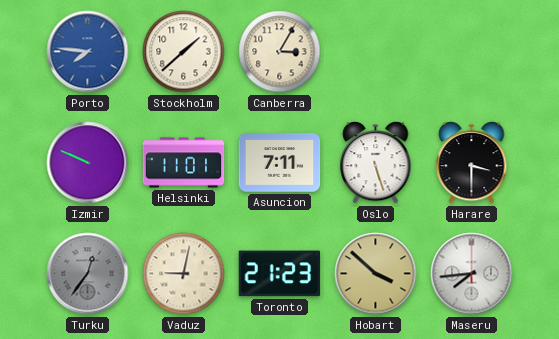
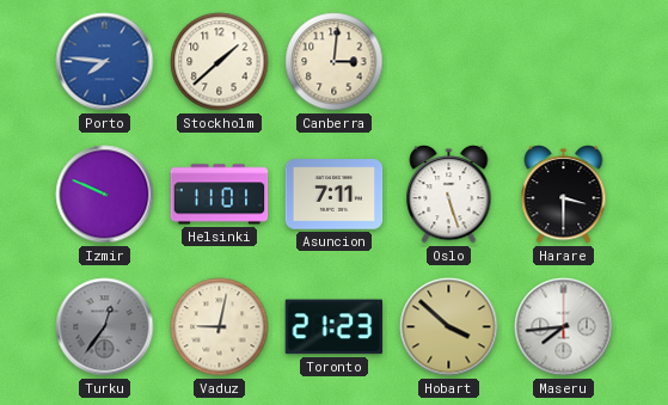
Canberra: 3:05 -> 3:01
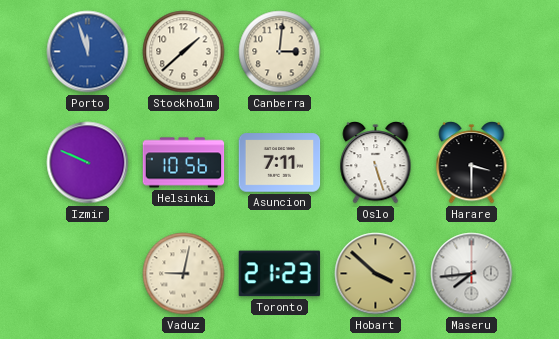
Porto: 7:46 -> 11:57
Helsinki: 11:01 -> 10:56
Turku: 12:36 -> none
